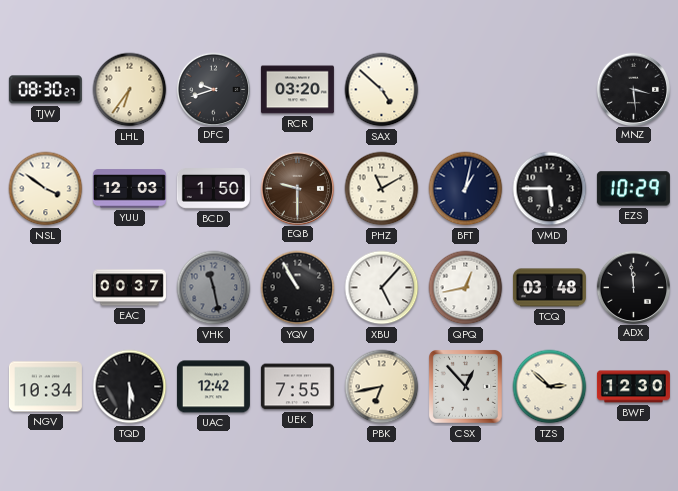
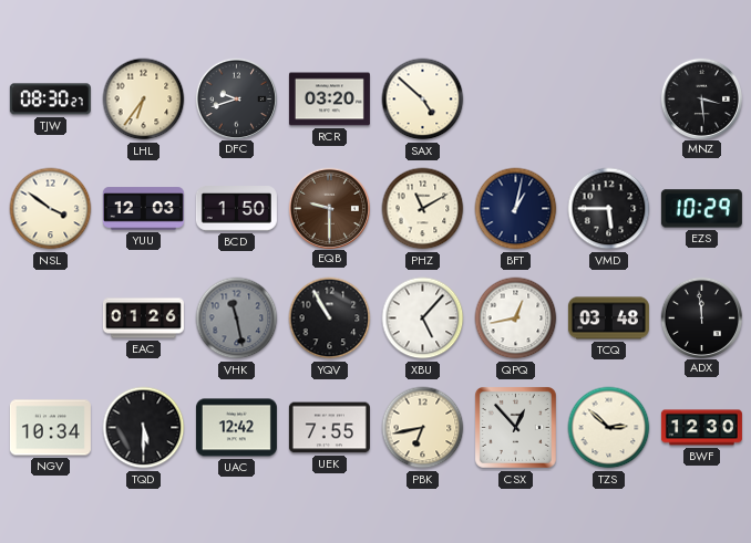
EAC: 00:37 -> 01:26
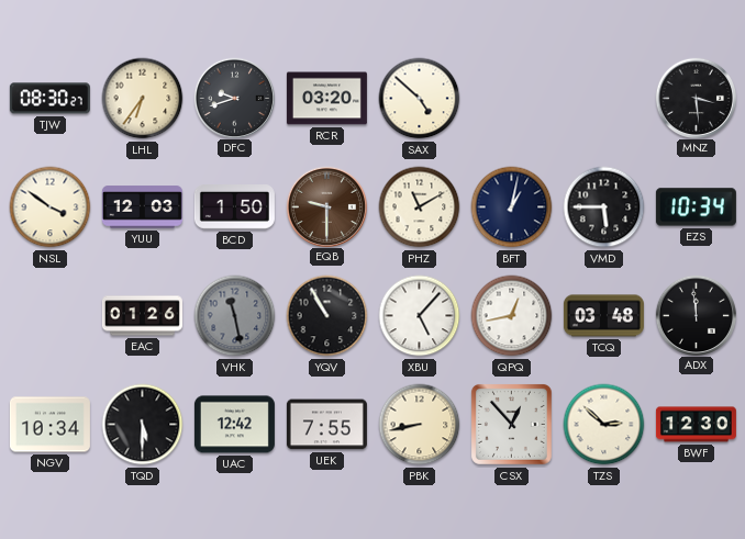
EZS: 10:29 -> 10:34
PBK: 6:43 -> 8:43
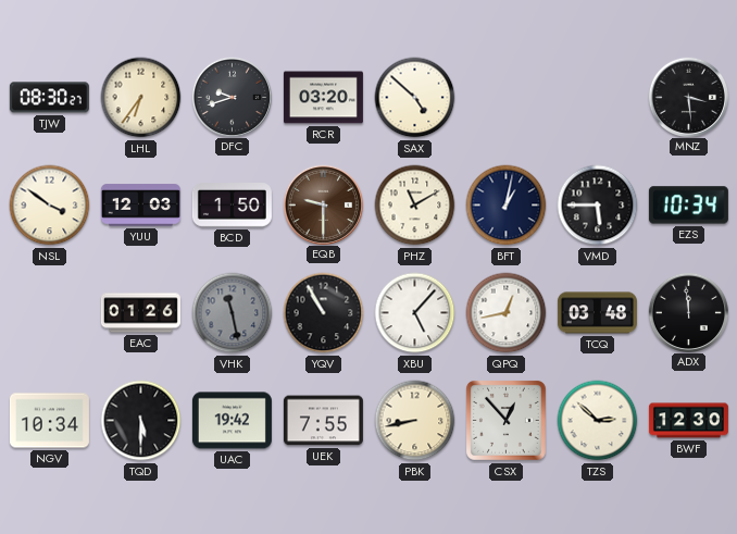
UAC: 12:42 -> 19:42
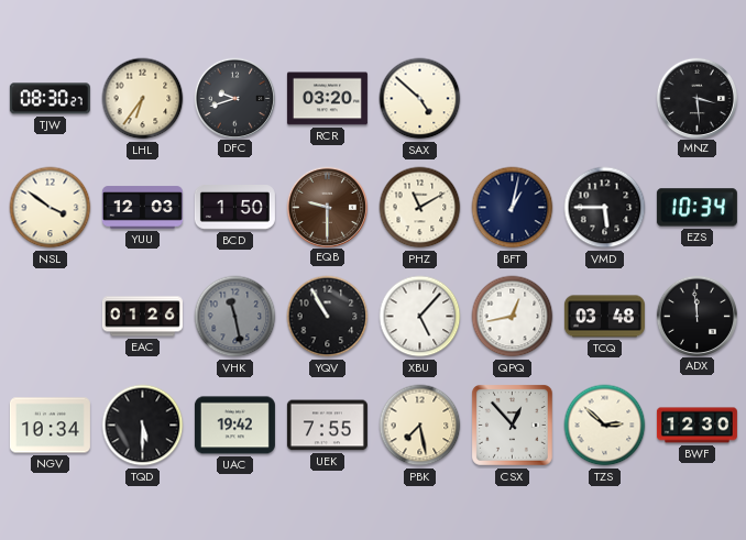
PBK: 8:43 -> 7:28
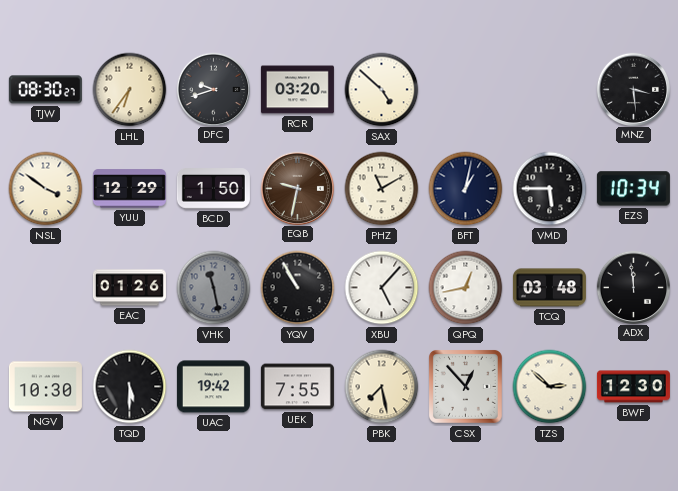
YUU: 12:03 -> 12:29
EQB: 9:30 -> 9:32
NGV: 10:34 -> 10:30
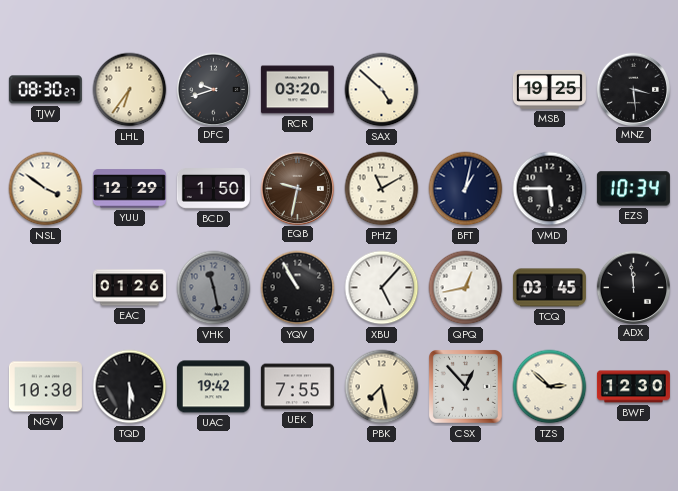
MSB: none -> 19:25
TCQ: 03:48 -> 03:45
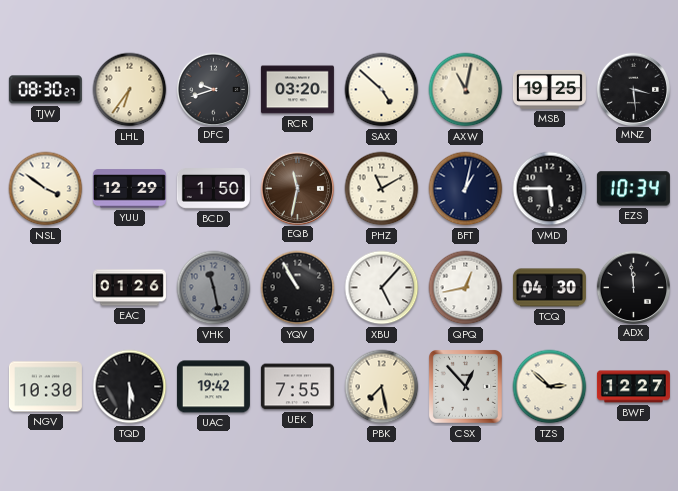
AXW: none -> 11:02
EQB: 9:32 -> 11:32
TCQ: 03:45 -> 04:30
BWF: 12:30 -> 12:27
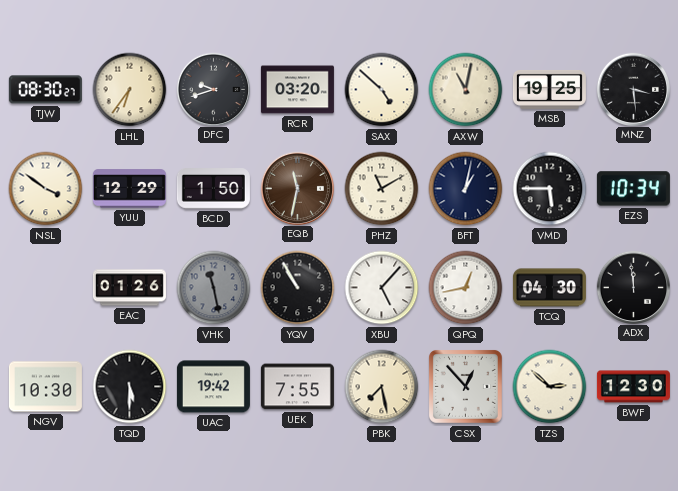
BWF: 12:27 -> 12:30
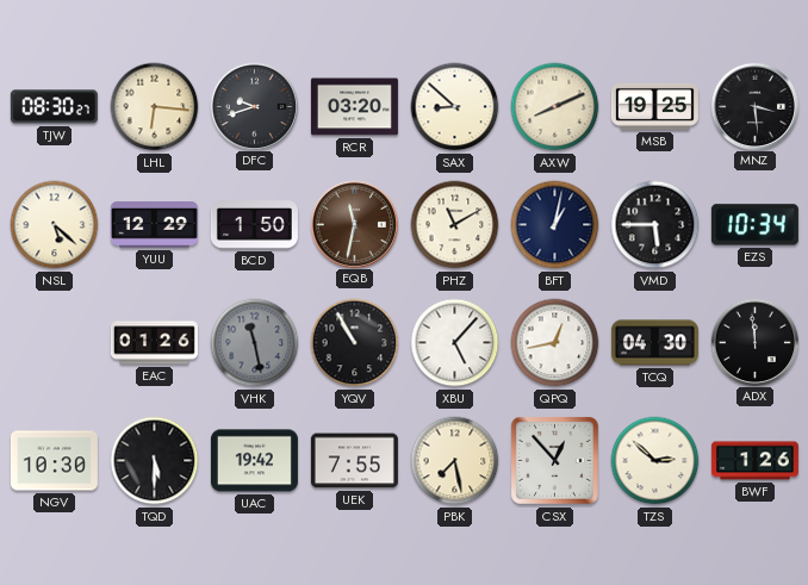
LHL: 6:36 -> 6:16
SAX: 4:52 -> 8:52
AXW: 11:02 -> 8:11
NSL: 3:51 -> 5:22
BWF: 12:30 -> 1:26
